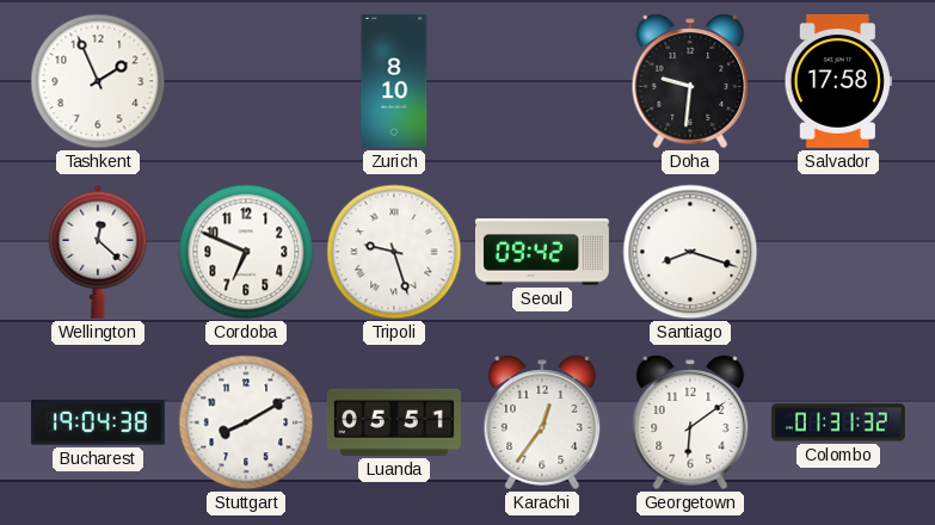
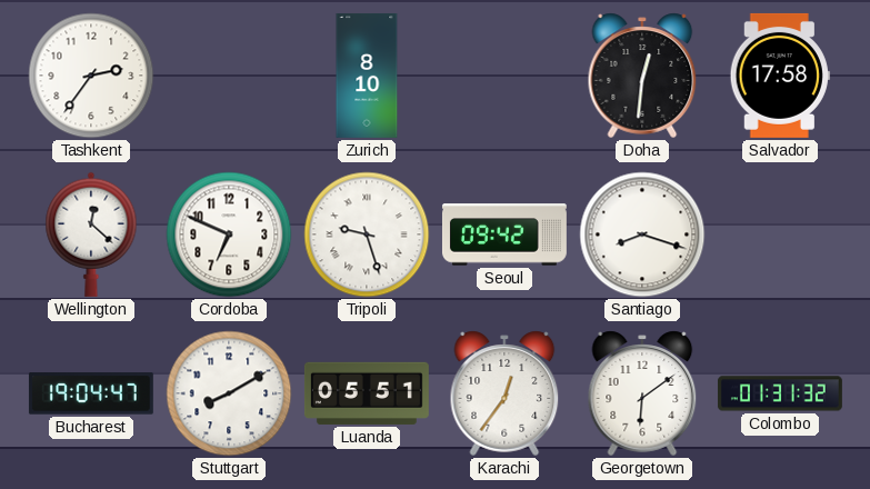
Tashkent: 1:56 -> 2:36
Doha: 9:31 -> 12:31
Bucharest: 19:04:38 -> 19:04:47
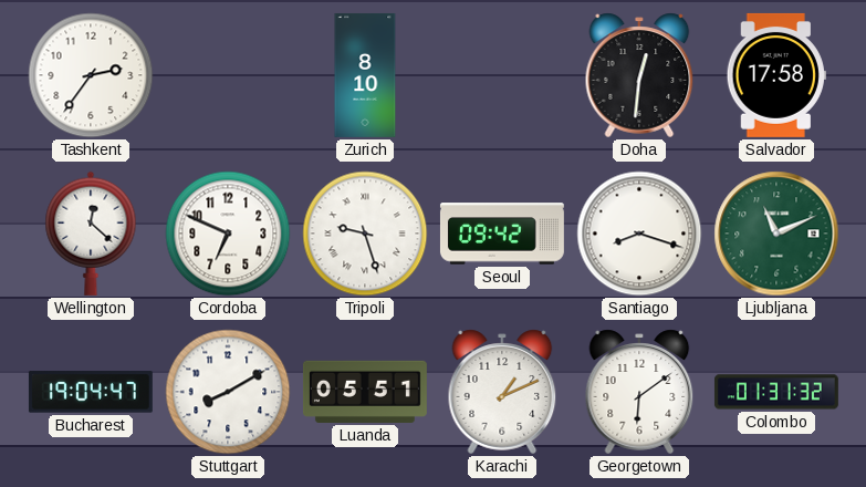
Ljubljana: none -> 11:11
Karachi: 12:36 -> 1:11
